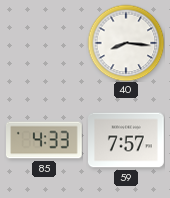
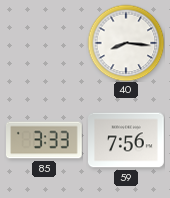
85: 4:33 -> 3:33
59: 7:57 -> 7:56
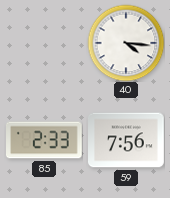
40: 8:16 -> 4:16
85: 3:33 -> 2:33
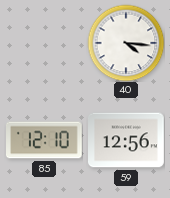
85: 2:33 -> 12:10
59: 7:56 -> 12:56
